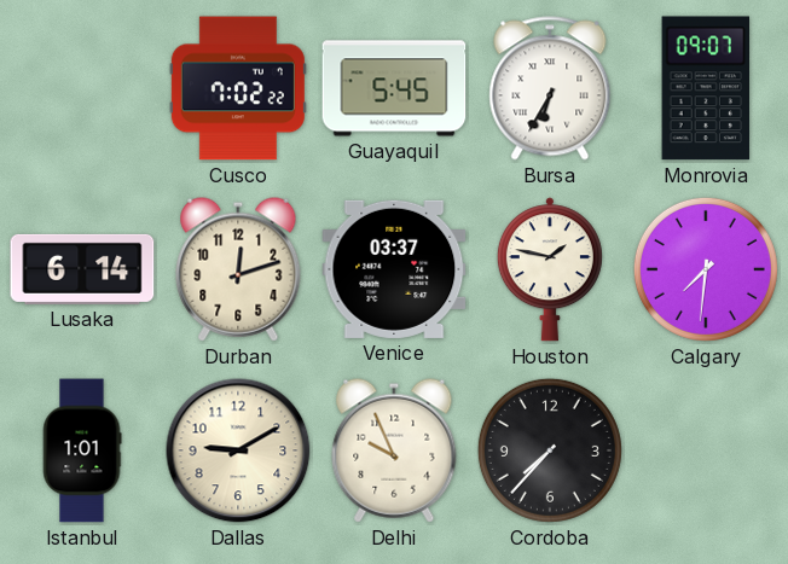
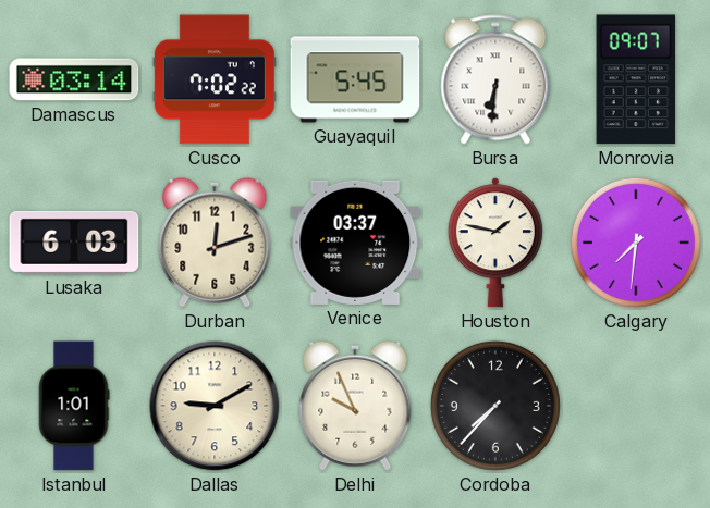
Damascus: none -> 03:14
Bursa: 6:35 -> 6:31
Lusaka: 6:14 -> 6:03
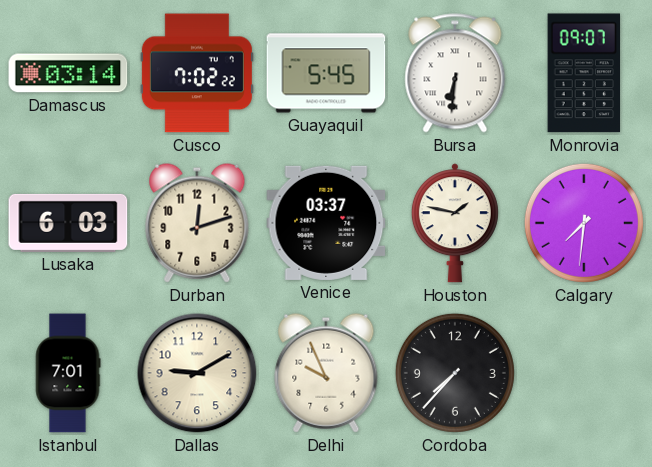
Istanbul: 1:01 -> 7:01
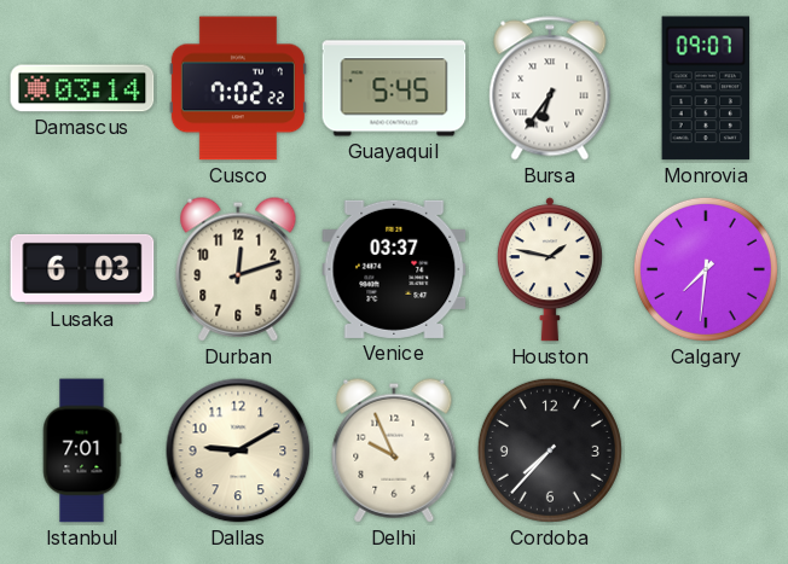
Bursa: 6:31 -> 6:36
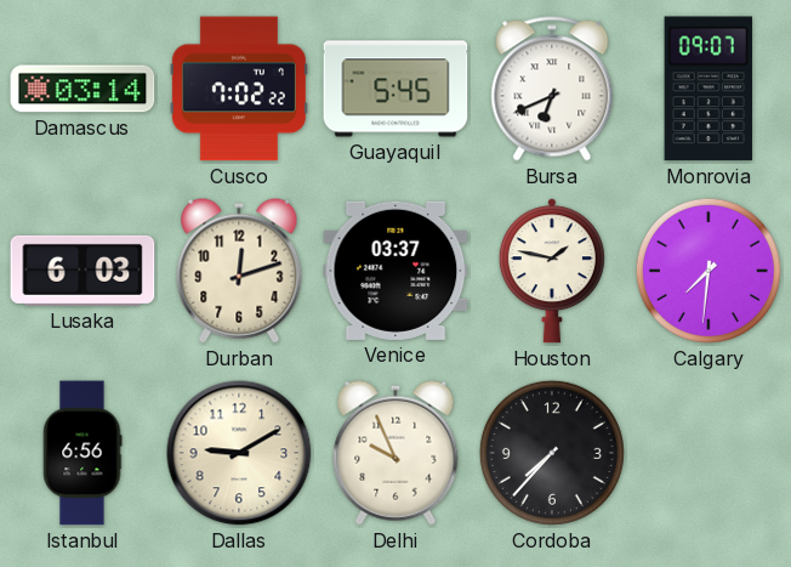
Bursa: 6:36 -> 6:41
Istanbul: 7:01 -> 6:56
